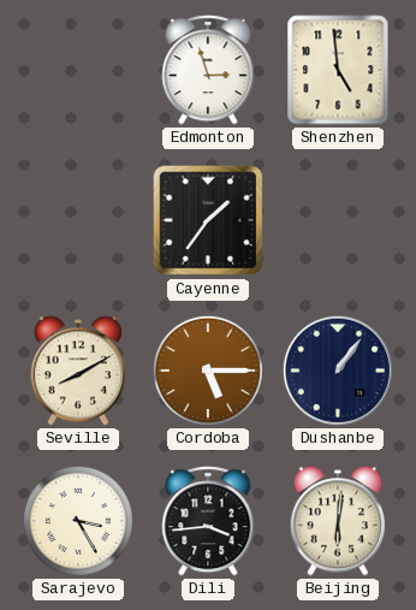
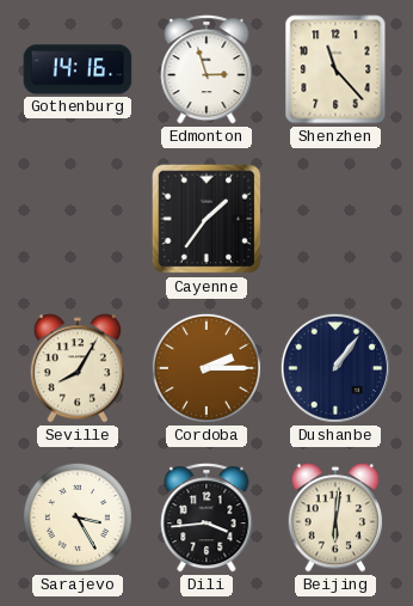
Gothenburg: none -> 14:16
Shenzhen: 4:59 -> 11:23
Seville: 8:10 -> 8:05
Cordoba: 5:15 -> 2:15
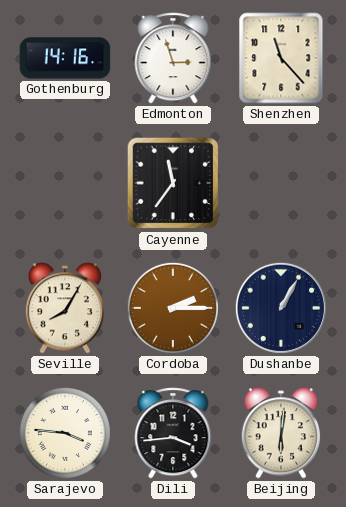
Cayenne: 1:36 -> 11:36
Dushanbe: 1:06 -> 1:05
Sarajevo: 3:25 -> 3:46
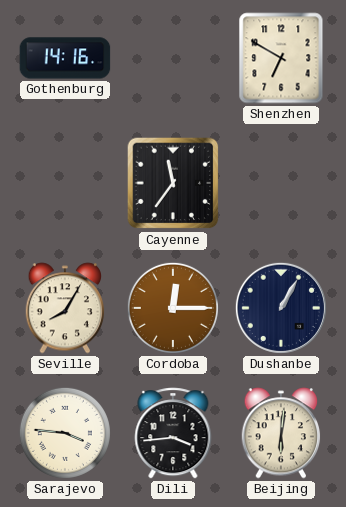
Edmonton: 2:57 -> none
Shenzhen: 11:23 -> 6:50
Cordoba: 2:15 -> 12:15
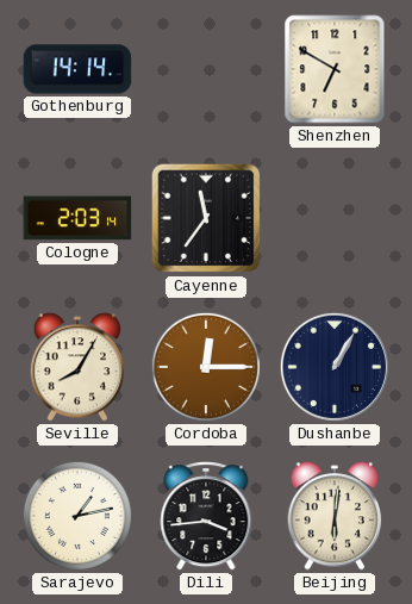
Gothenburg: 14:16 -> 14:14
Cologne: none -> 2:03
Sarajevo: 3:46 -> 1:13
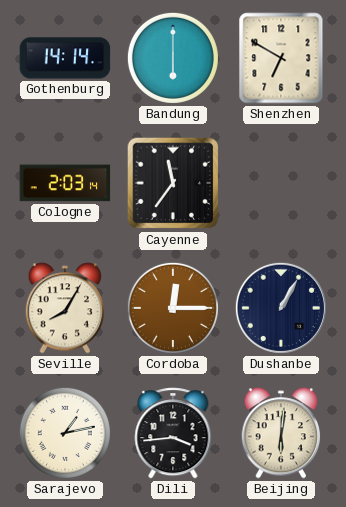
Bandung: none -> 6:00
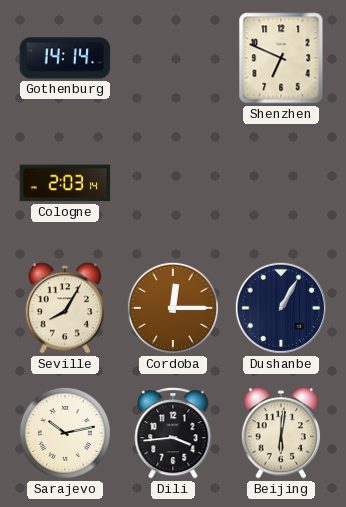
Bandung: 6:00 -> none
Shenzhen: 6:50 -> 6:49
Cayenne: 11:36 -> none
Sarajevo: 1:13 -> 10:13
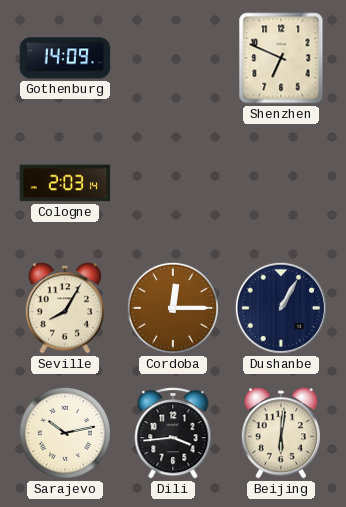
Gothenburg: 14:14 -> 14:09
